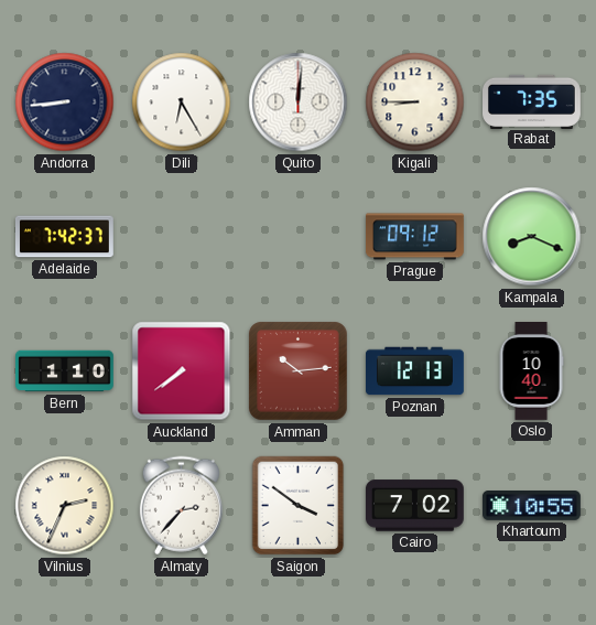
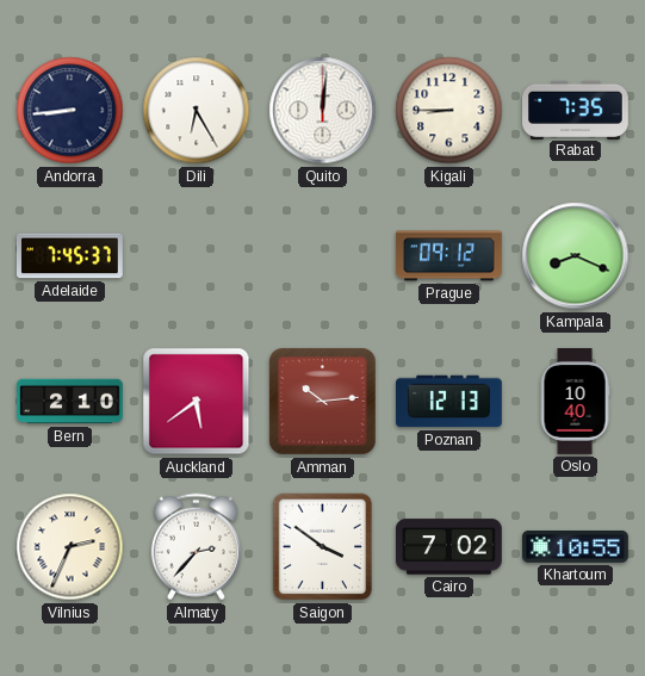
Adelaide: 7:42 -> 7:45
Bern: 1:10 -> 2:10
Auckland: 7:39 -> 5:39
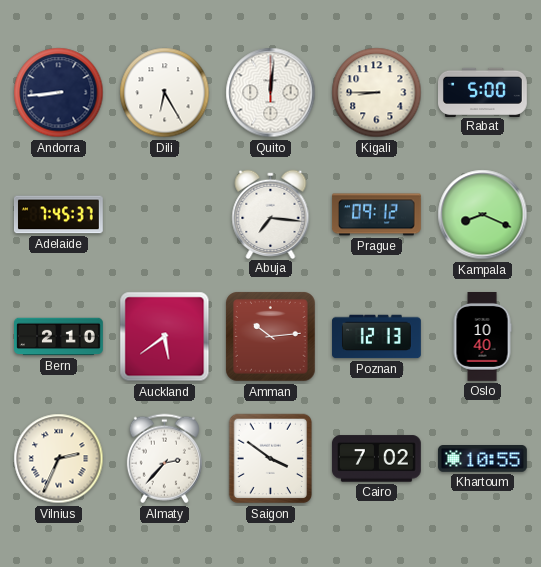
Rabat: 7:35 -> 5:00
Abuja: none -> 7:16
